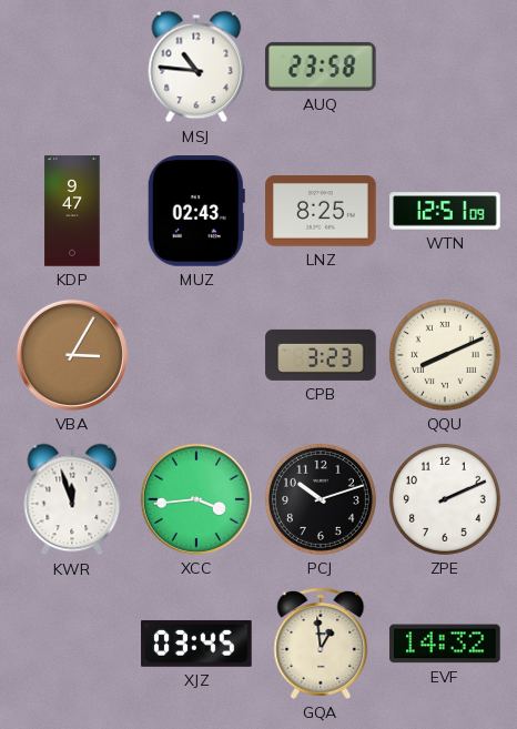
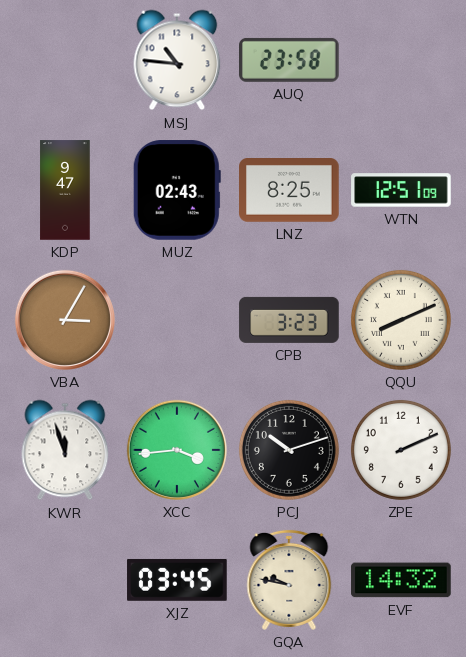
GQA: 12:59 -> 9:47
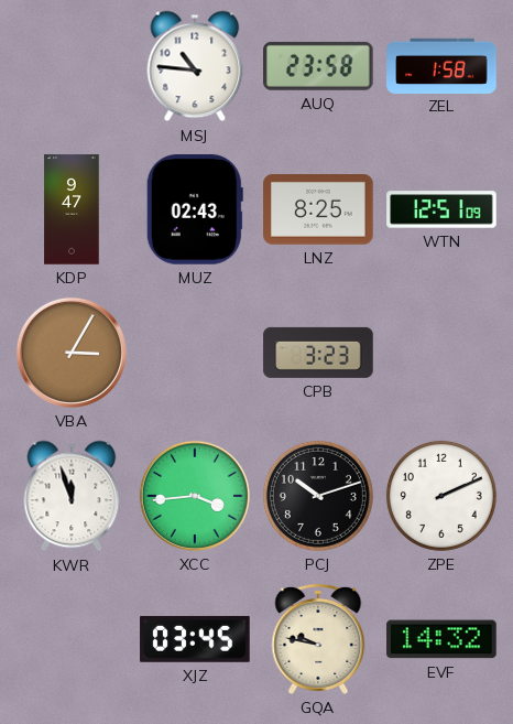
ZEL: none -> 1:58
QQU: 8:11 -> none
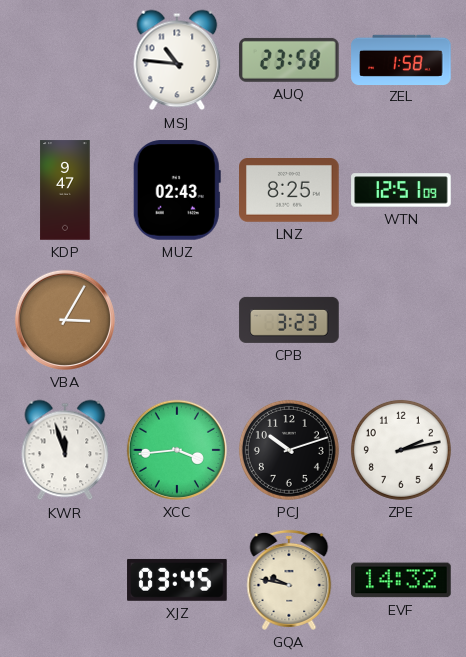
ZPE: 2:11 -> 2:13
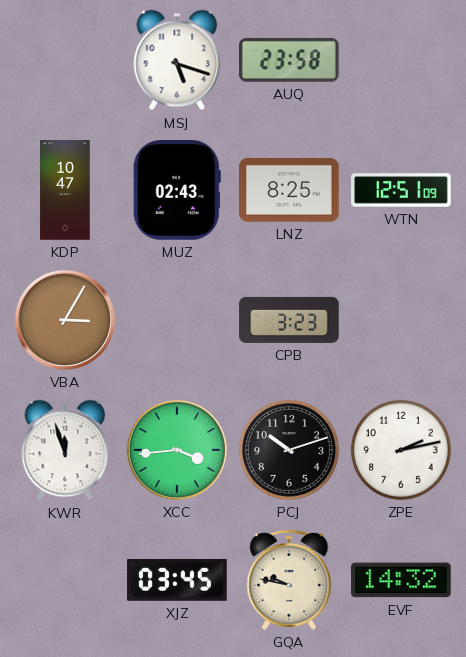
MSJ: 10:46 -> 5:18
ZEL: 1:58 -> none
KDP: 9:47 -> 10:47
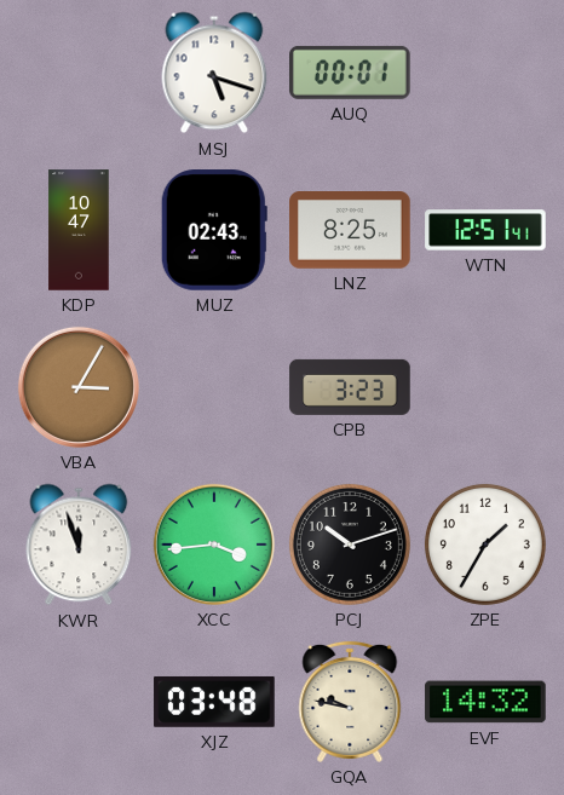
AUQ: 23:58 -> 00:01
WTN: 12:51:09 -> 12:51:41
ZPE: 2:13 -> 1:35
XJZ: 03:45 -> 03:48
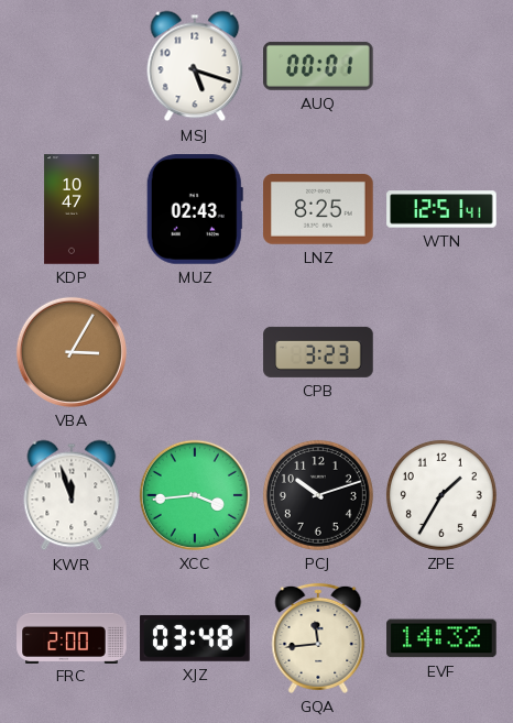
FRC: none -> 2:00
GQA: 9:47 -> 11:44
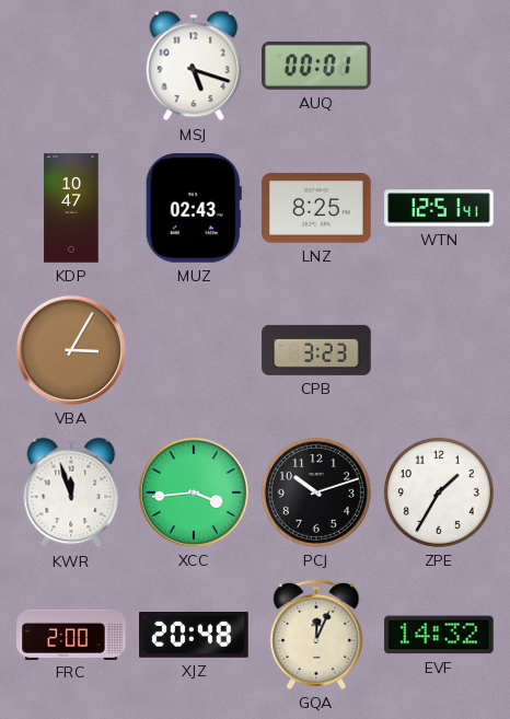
XJZ: 03:48 -> 20:48
GQA: 11:44 -> 12:04
